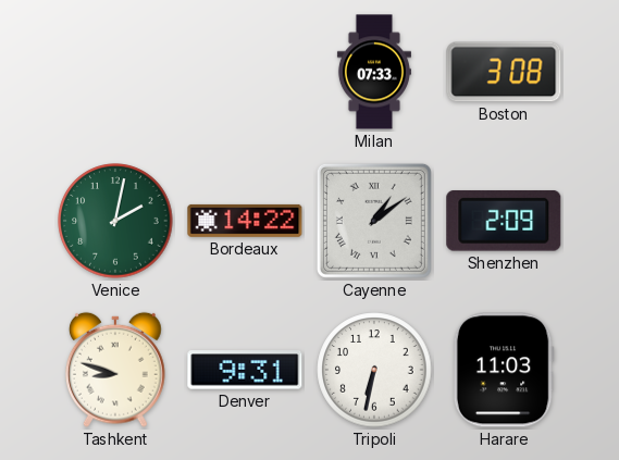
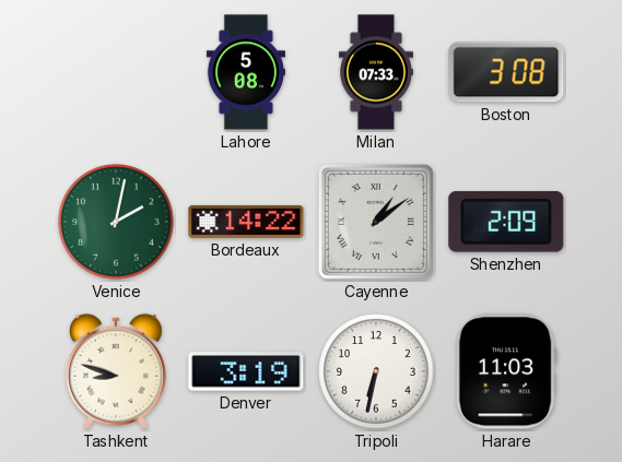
Lahore: none -> 5:08
Denver: 9:31 -> 3:19
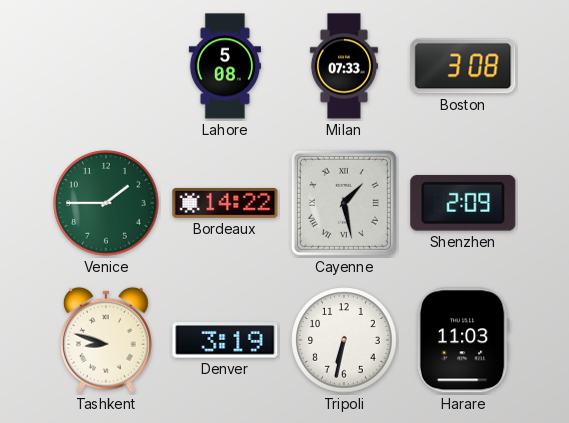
Venice: 2:02 -> 1:45
Cayenne: 1:09 -> 1:28
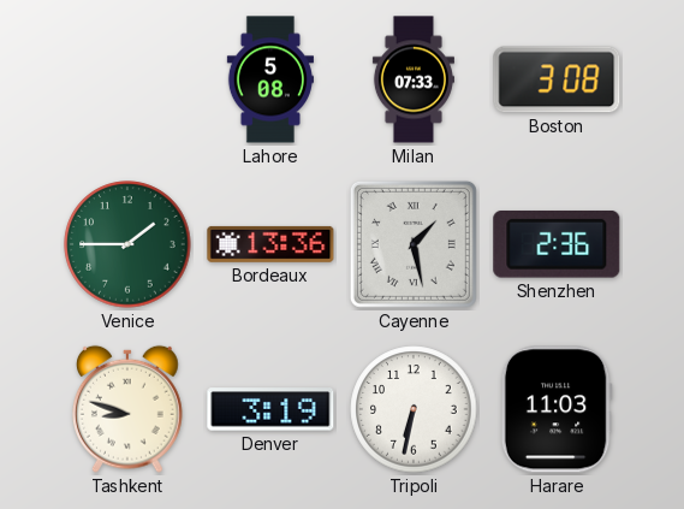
Bordeaux: 14:22 -> 13:36
Shenzhen: 2:09 -> 2:36
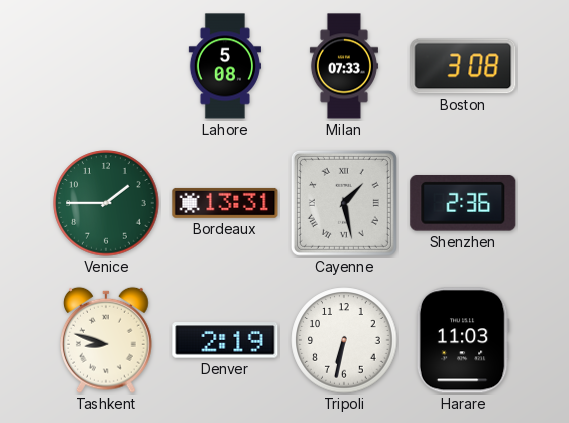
Bordeaux: 13:36 -> 13:31
Denver: 3:19 -> 2:19
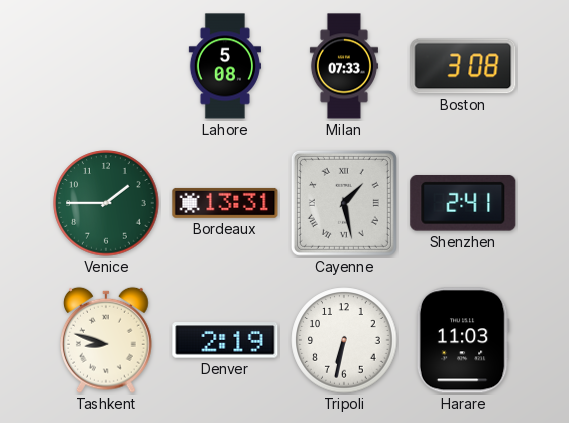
Shenzhen: 2:36 -> 2:41
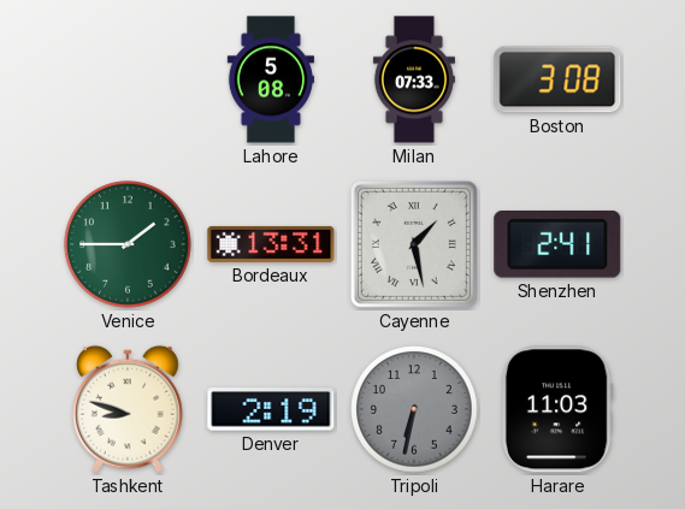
Tripoli dial: white -> grey
